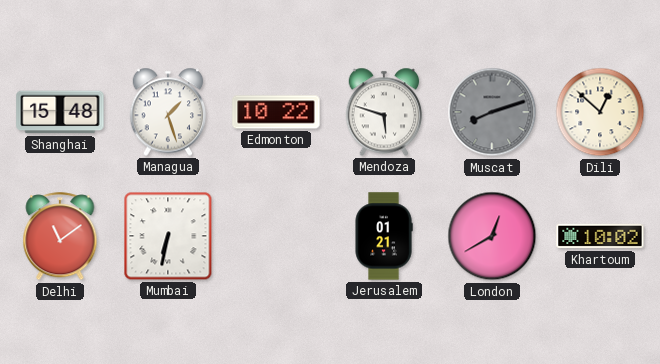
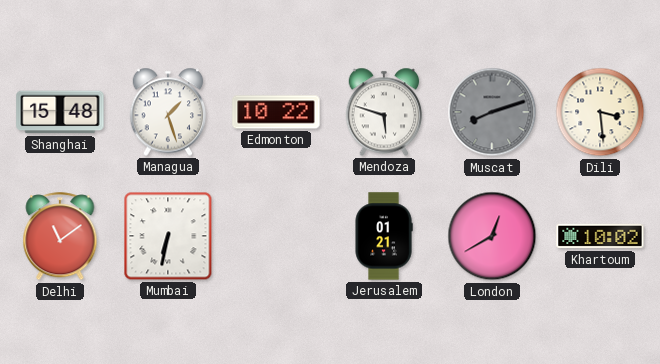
Dili: 12:52 -> 3:29
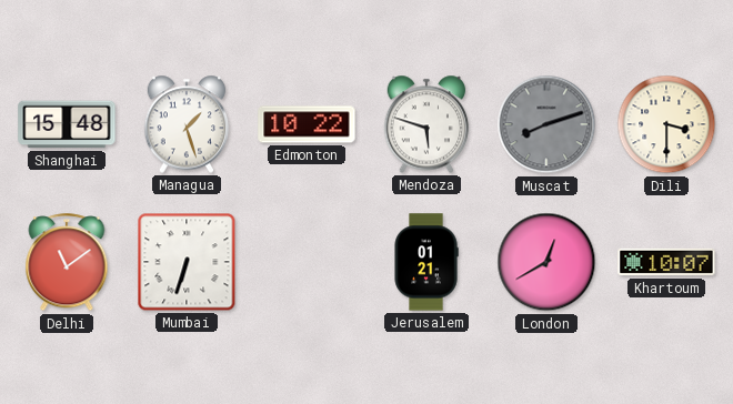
Dili: 3:29 -> 3:30
Mumbai: 6:32 -> 6:33
Khartoum: 10:02 -> 10:07
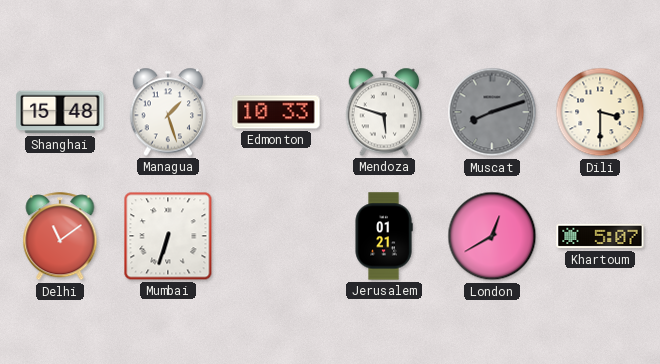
Edmonton: 10:22 -> 10:33
Khartoum: 10:07 -> 5:07
